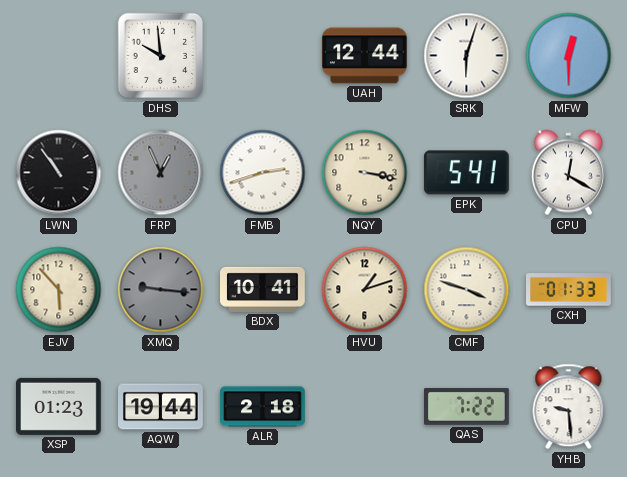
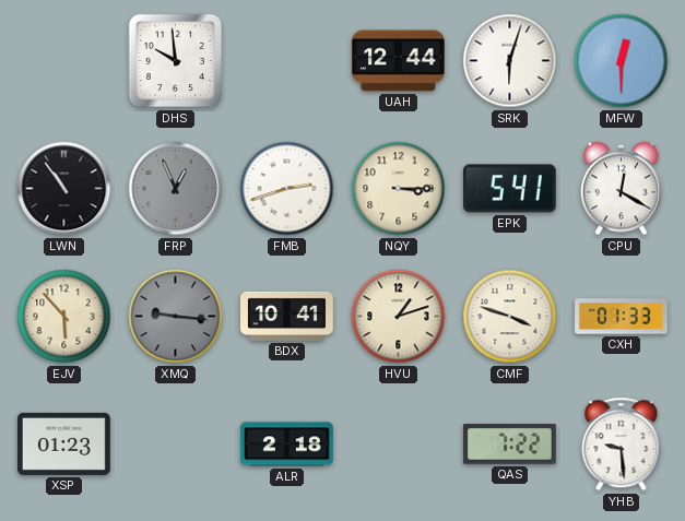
NQY: 3:17 -> 3:15
AQW: 19:44 -> none
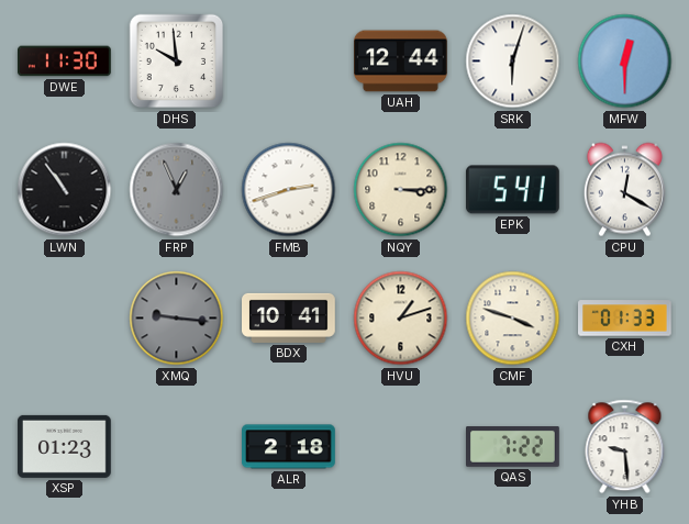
DWE: none -> 11:30
EJV: 5:53 -> none
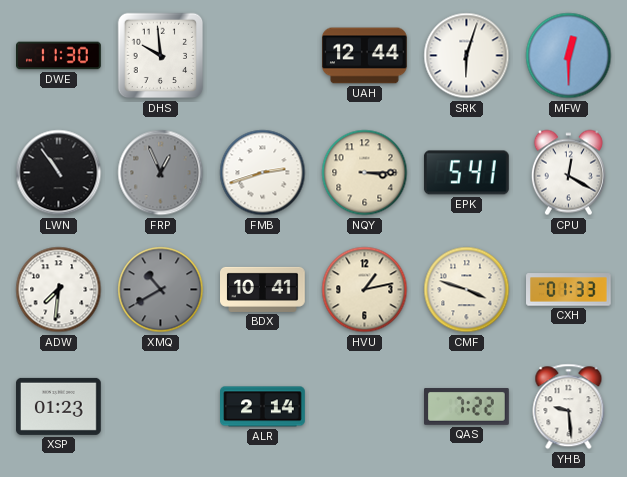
ADW: none -> 7:31
XMQ: 9:16 -> 10:40
HVU: 1:12 -> 1:13
ALR: 2:18 -> 2:14
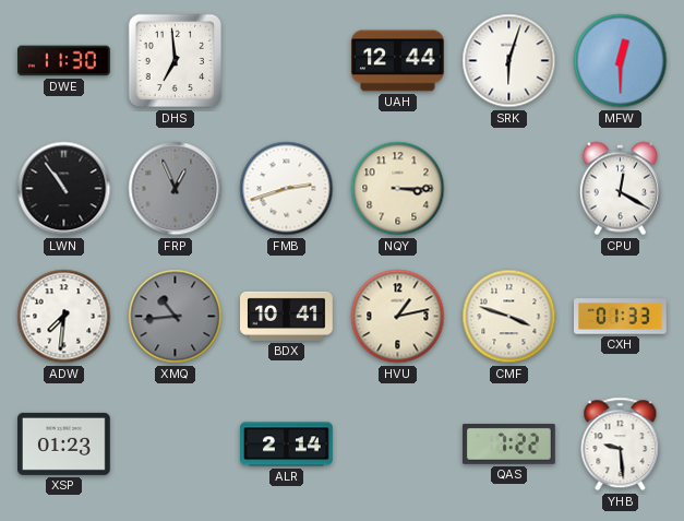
DHS: 9:59 -> 6:59
EPK: 5:41 -> none
XMQ: 10:40 -> 10:44
